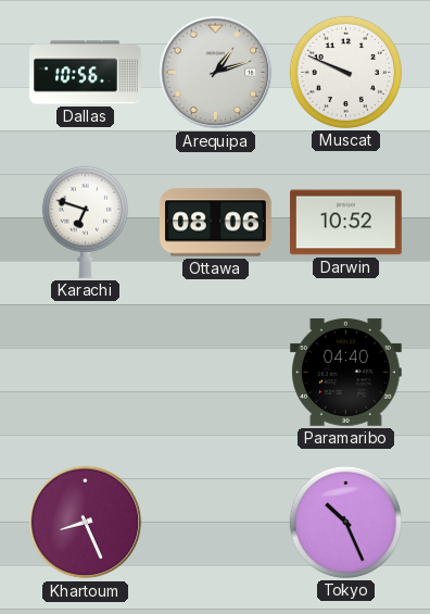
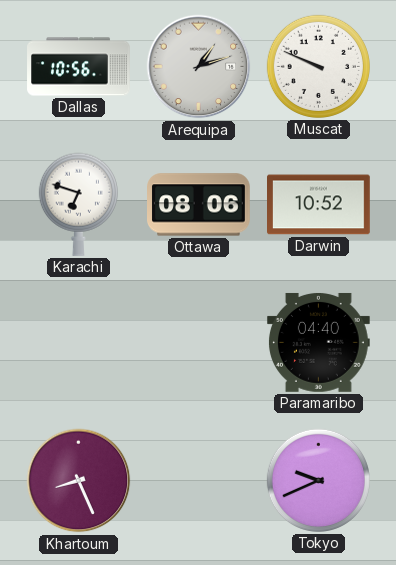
Tokyo: 10:26 -> 9:41
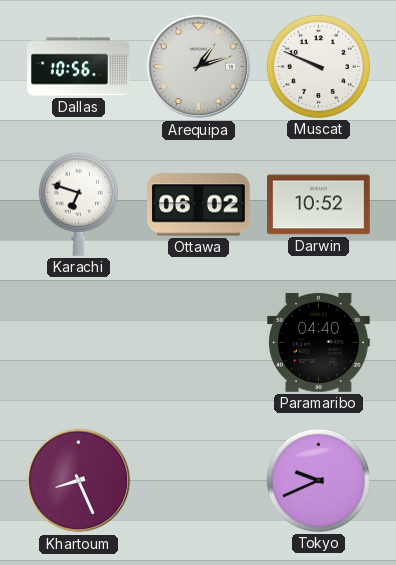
Ottawa: 08:06 -> 06:02
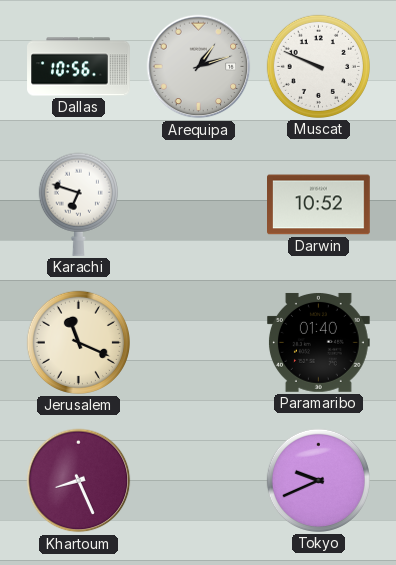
Ottawa: 06:02 -> none
Jerusalem: none -> 11:19
Paramaribo: 04:40 -> 01:40
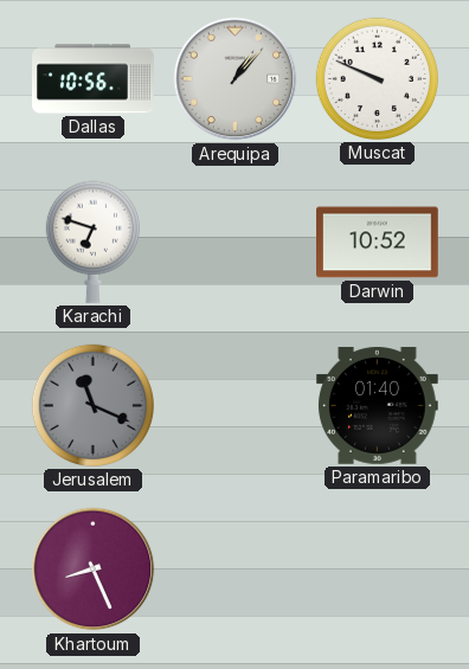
Arequipa: 1:12 -> 1:07
Jerusalem dial: cream -> grey
Tokyo: 9:41 -> none
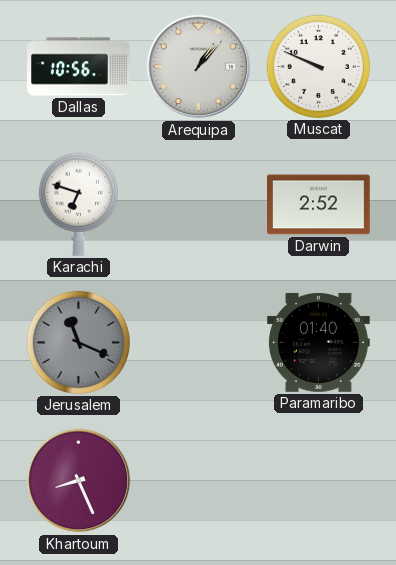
Darwin: 10:52 -> 2:52
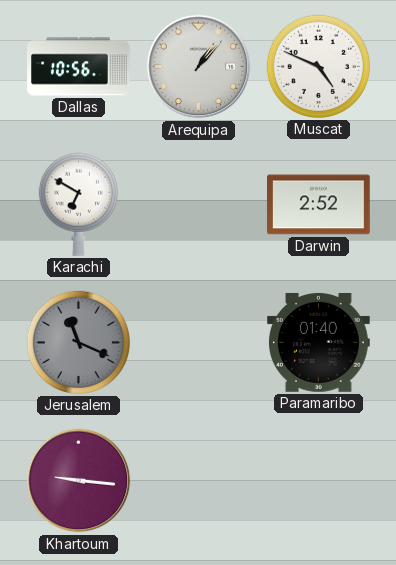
Muscat: 9:49 -> 4:49
Karachi: 6:48 -> 6:50
Khartoum: 8:26 -> 9:16
